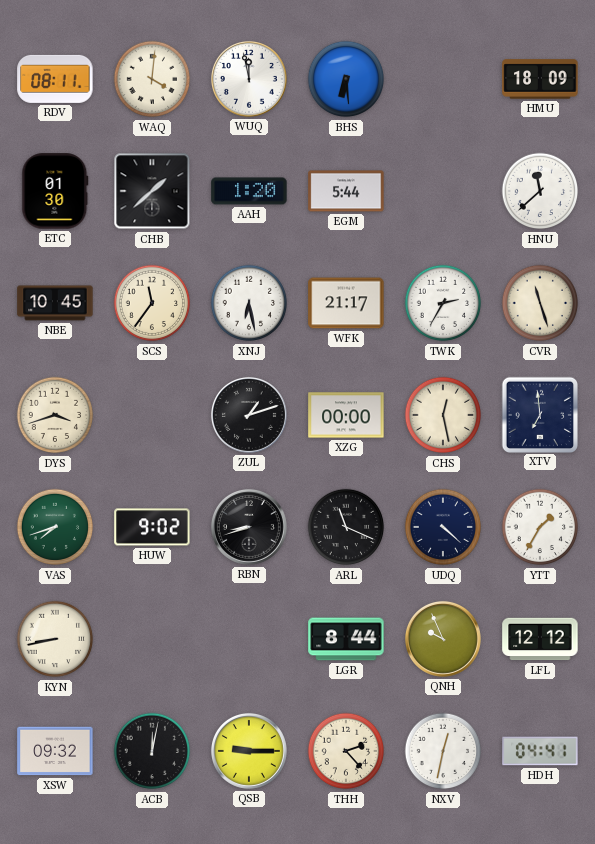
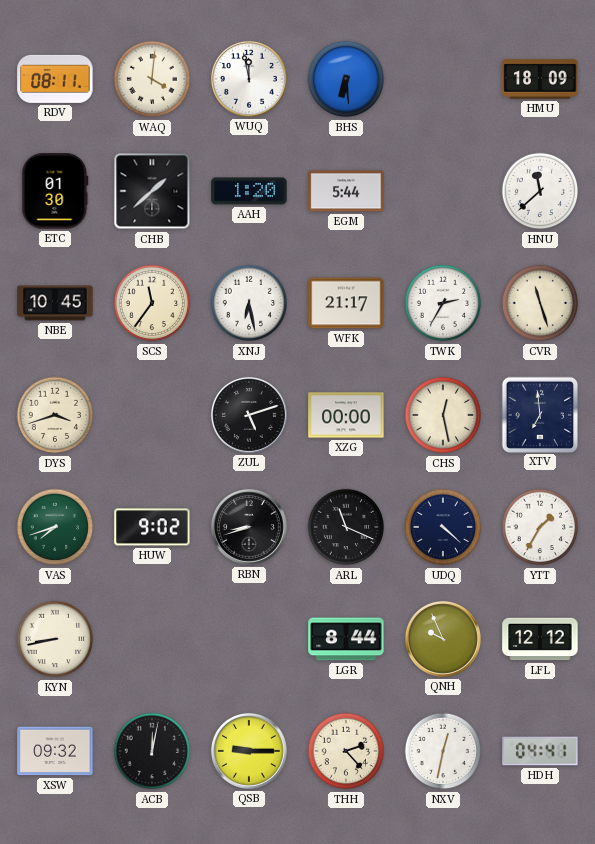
ZUL: 1:12 -> 5:12
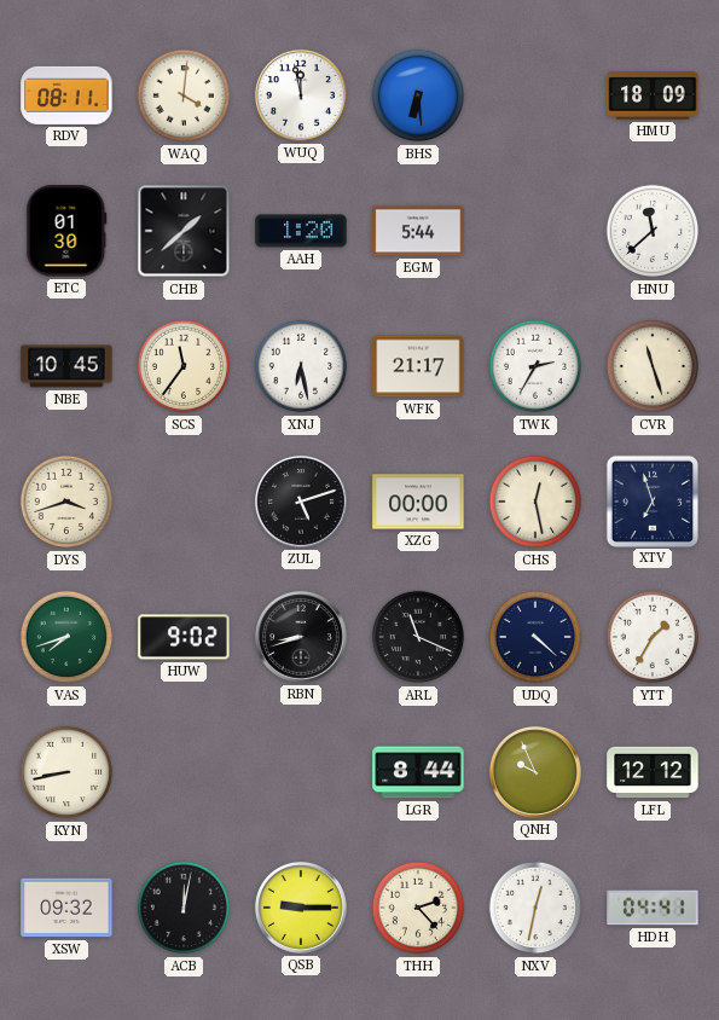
XTV: 6:59 -> 6:57
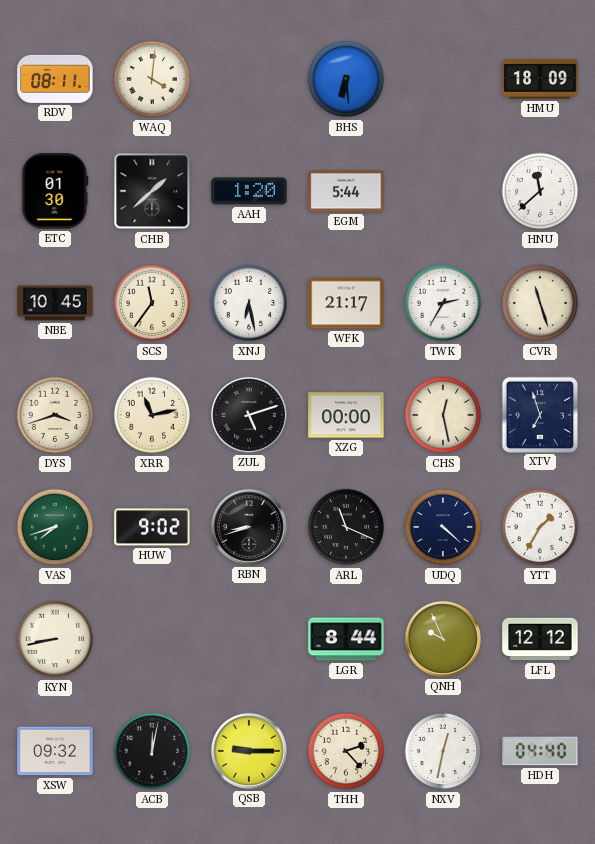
WUQ: 11:58 -> none
XRR: none -> 11:13
HDH: 04:41 -> 04:40
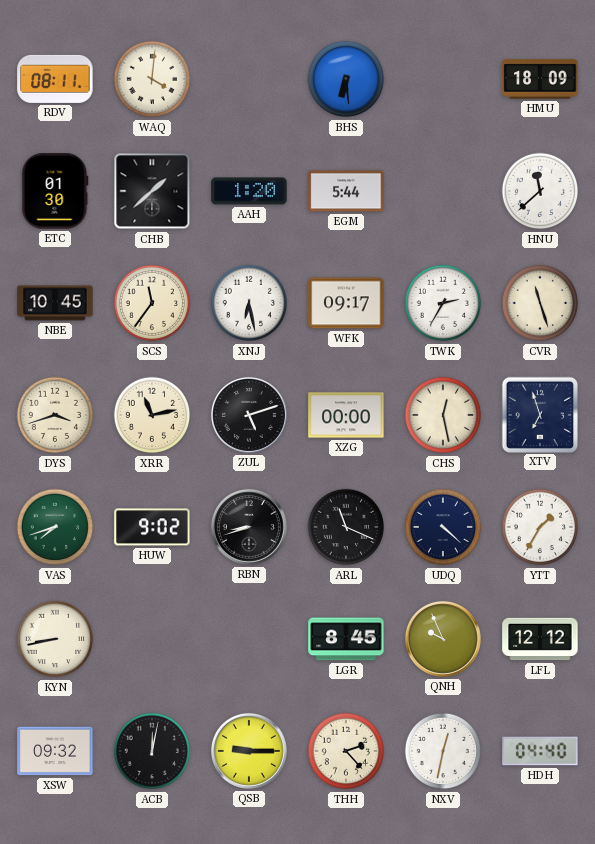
WFK: 21:17 -> 09:17
LGR: 8:44 -> 8:45
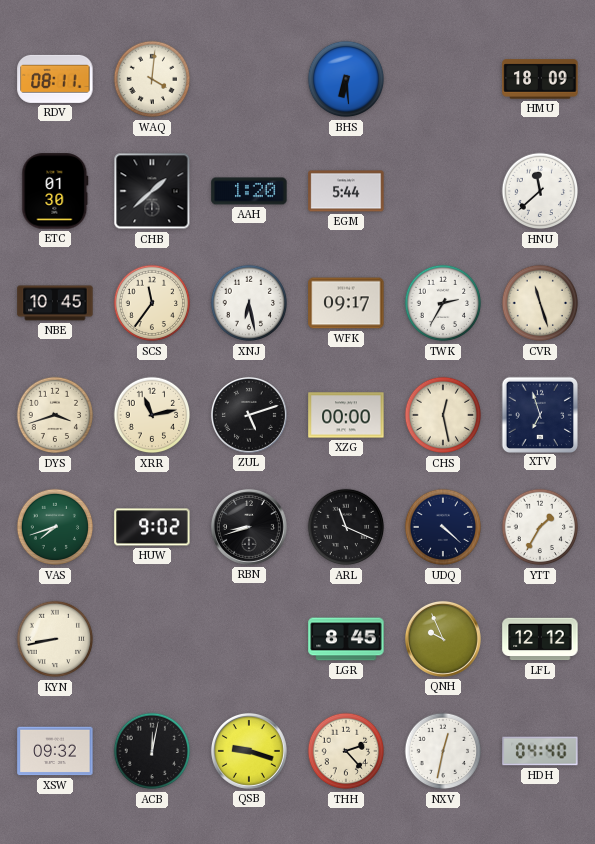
QSB: 9:15 -> 9:18
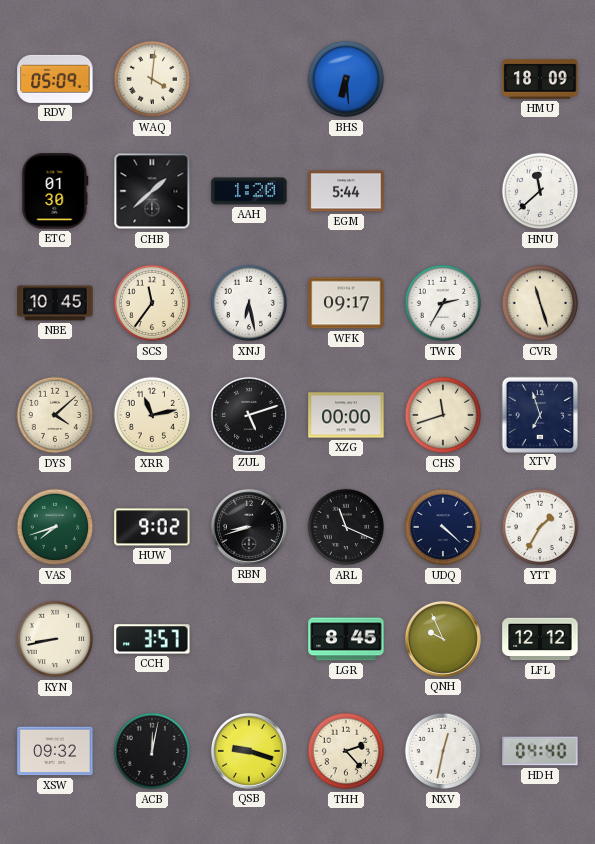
RDV: 08:11 -> 05:09
DYS: 3:42 -> 4:08
CHS: 12:28 -> 11:42
CCH: none -> 3:57
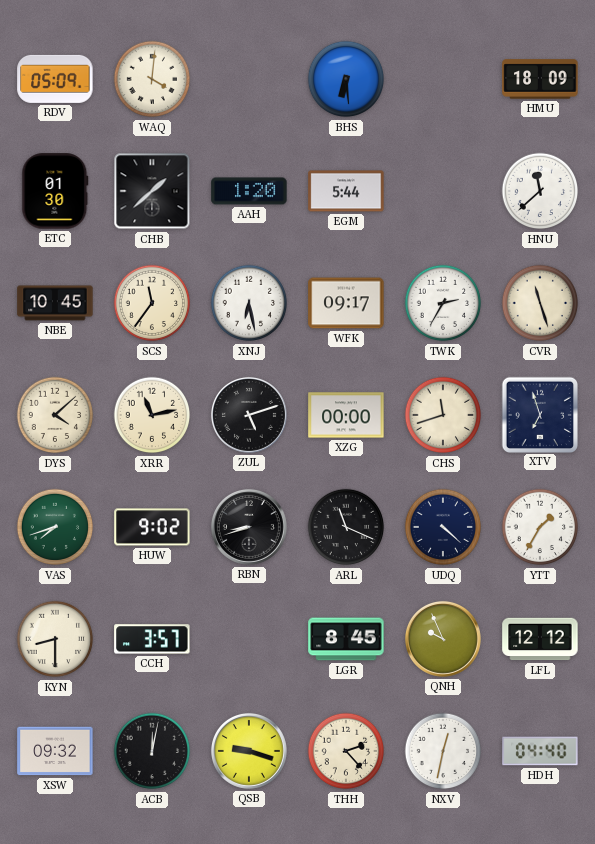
KYN: 8:43 -> 8:30
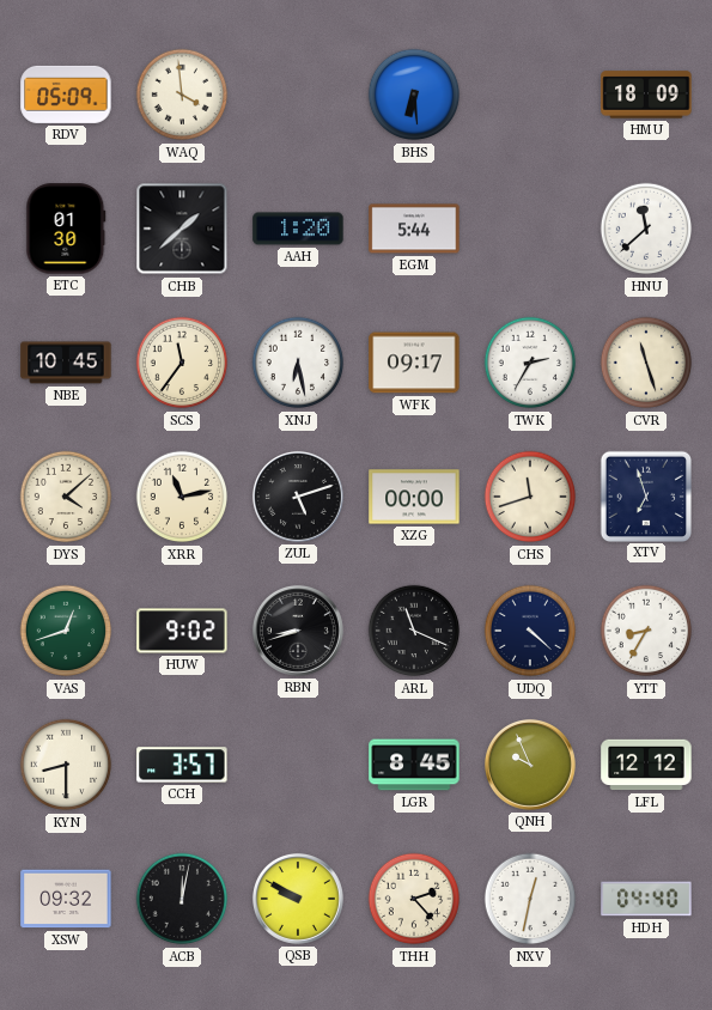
WAQ: 4:01 -> 3:59
VAS: 7:42 -> 12:42
YTT: 1:35 -> 8:35
QSB: 9:18 -> 9:50
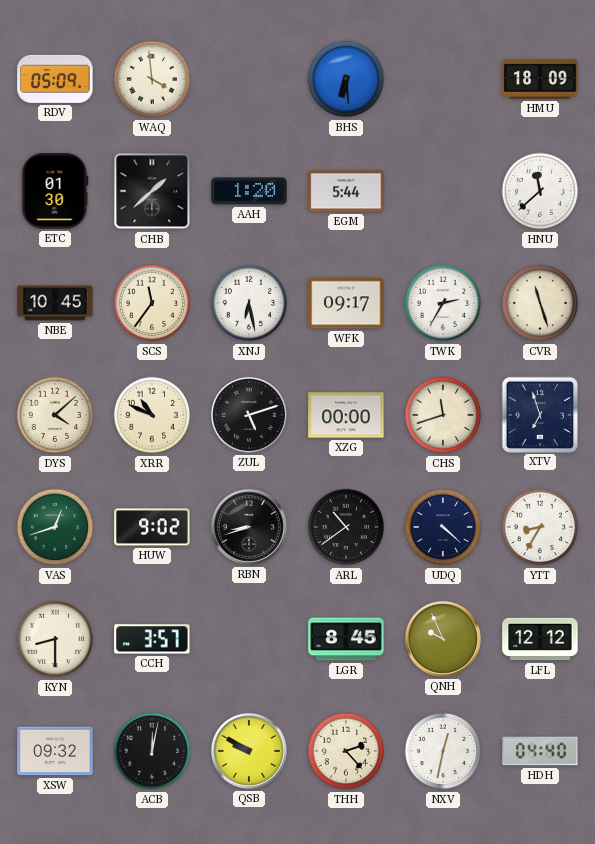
XRR: 11:13 -> 10:49
ARL: 11:19 -> 10:39
